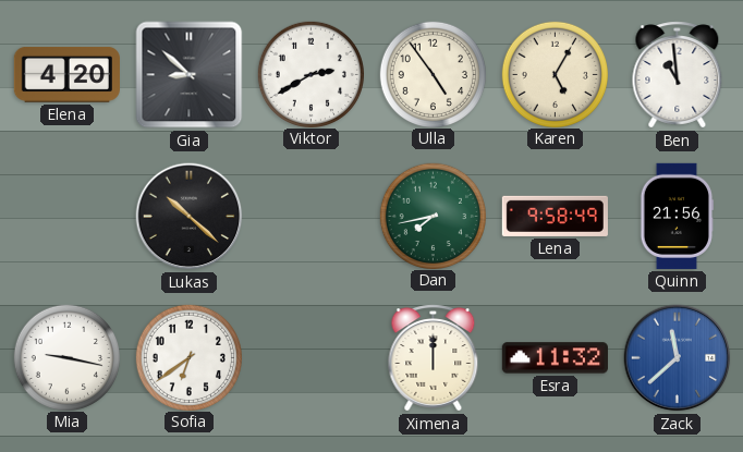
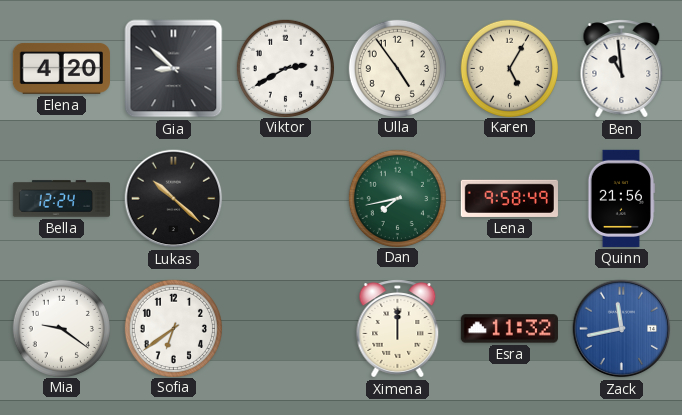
Bella: none -> 12:24
Mia: 9:17 -> 9:21
Zack: 11:38 -> 11:43
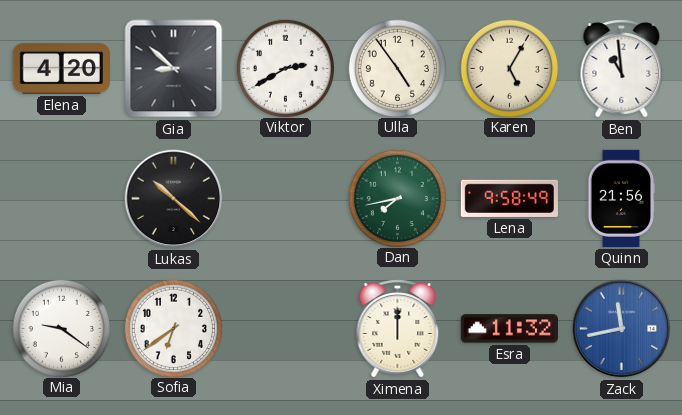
Bella: 12:24 -> none
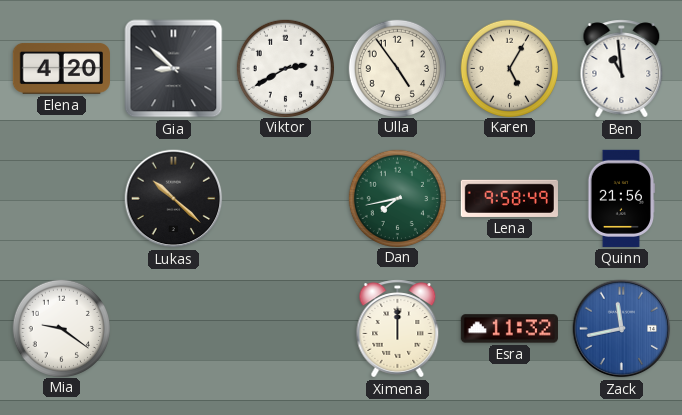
Sofia: 6:39 -> none
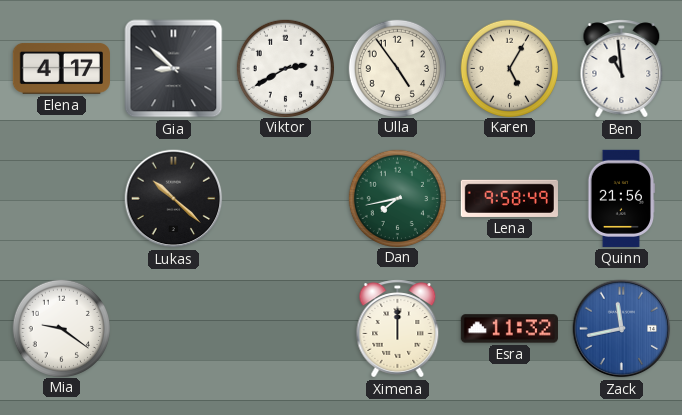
Elena: 4:20 -> 4:17
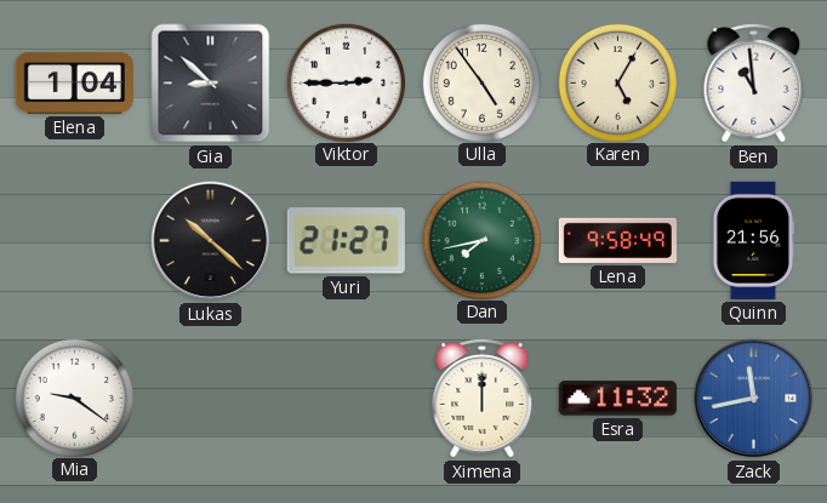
Elena: 4:17 -> 1:04
Viktor: 2:40 -> 2:45
Yuri: none -> 21:27
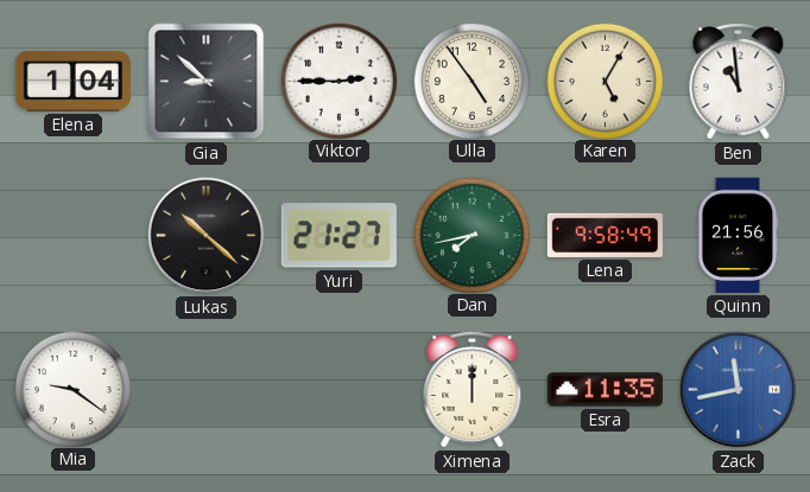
Esra: 11:32 -> 11:35
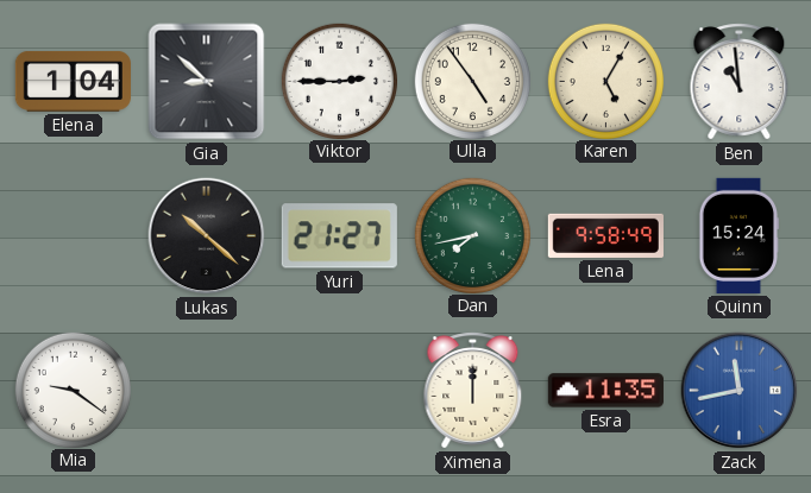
Quinn: 21:56 -> 15:24
